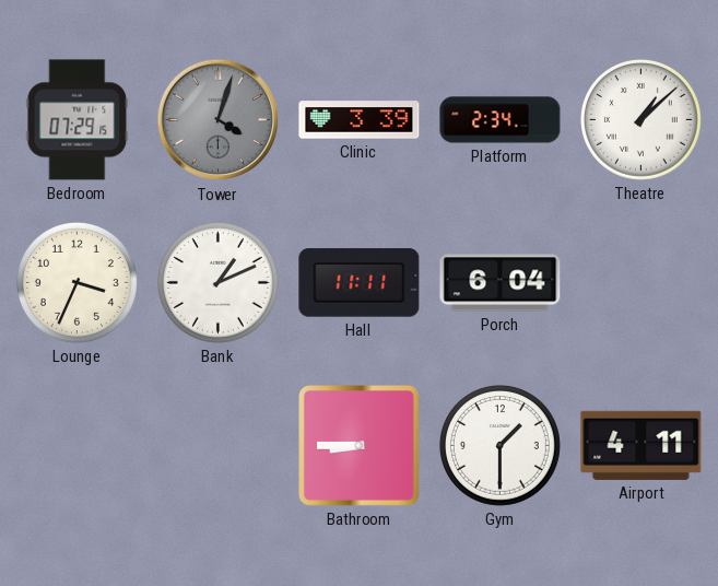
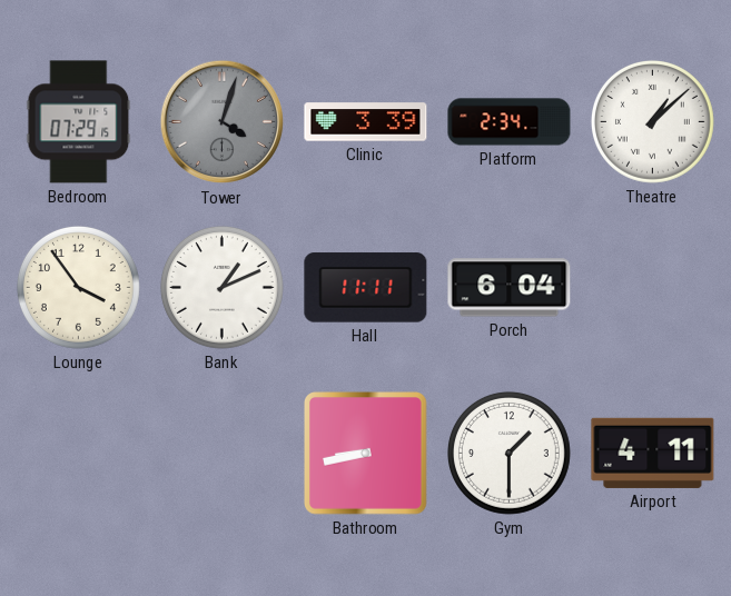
Lounge: 3:34 -> 3:54
Bathroom: 8:45 -> 8:43
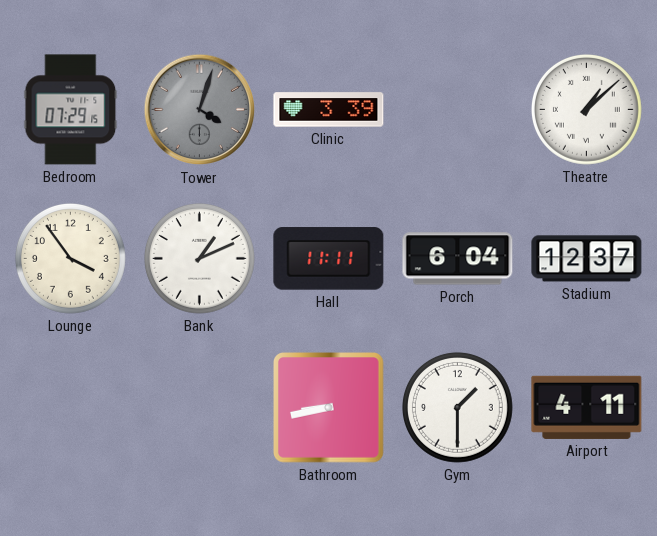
Platform: 2:34 -> none
Stadium: none -> 12:37
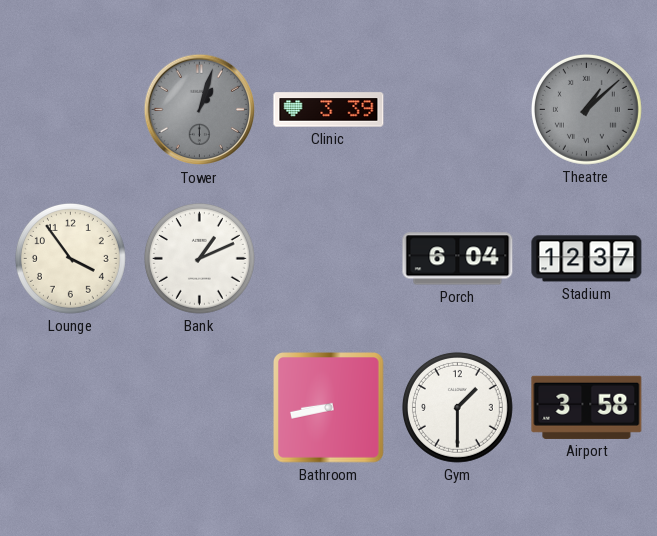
Bedroom: 07:29 -> none
Tower: 4:03 -> 1:03
Theatre dial: white -> grey
Hall: 11:11 -> none
Airport: 4:11 -> 3:58
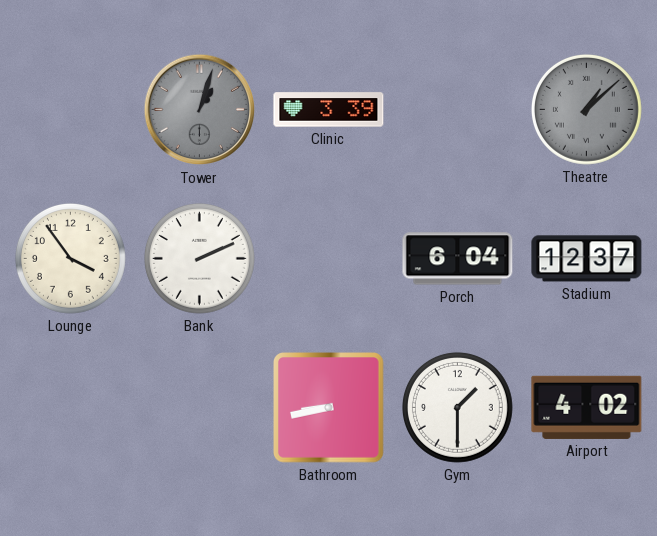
Bank: 1:11 -> 2:11
Airport: 3:58 -> 4:02
